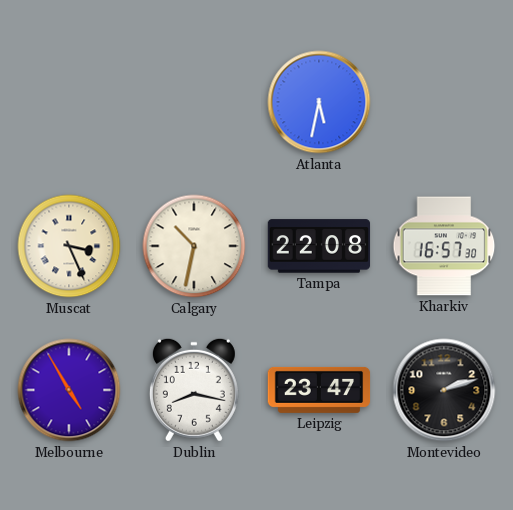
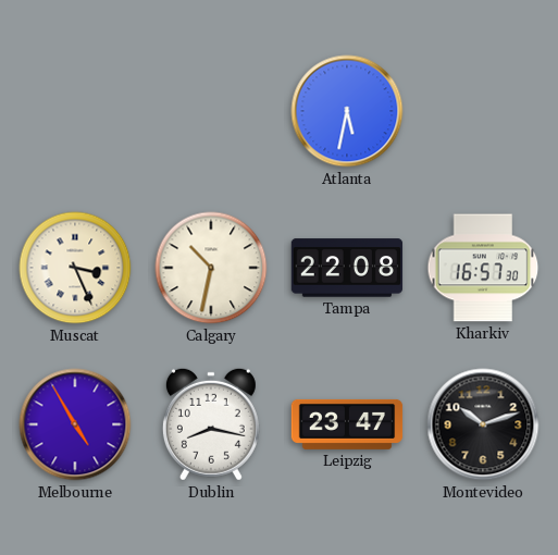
Montevideo: 2:12 -> 10:12
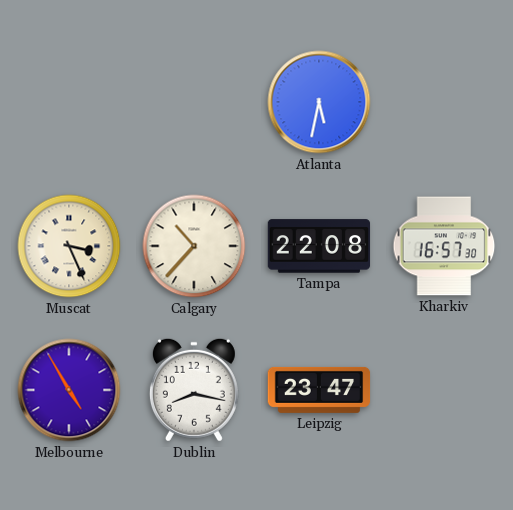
Calgary: 10:32 -> 10:37
Montevideo: 10:12 -> none
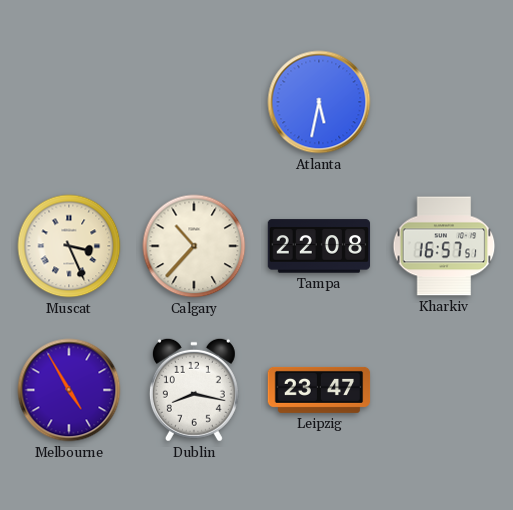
Kharkiv: 16:57:30 -> 16:57:51
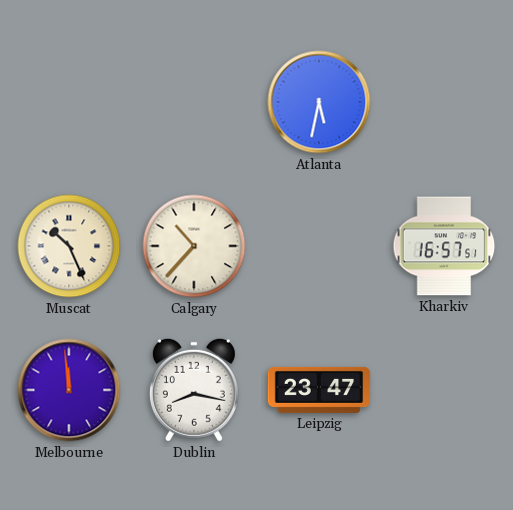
Muscat: 3:26 -> 10:26
Tampa: 22:08 -> none
Melbourne: 4:55 -> 11:59
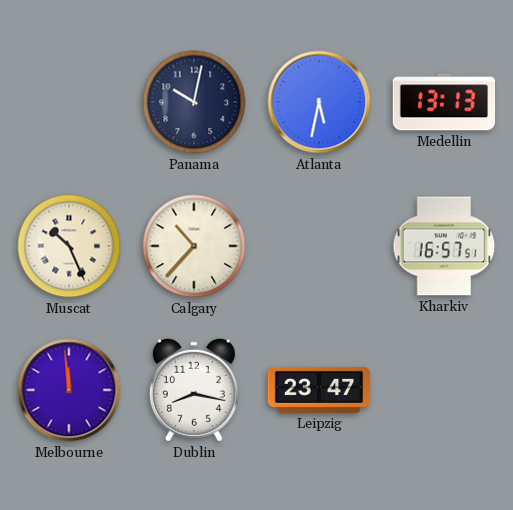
Panama: none -> 10:02
Medellin: none -> 13:13
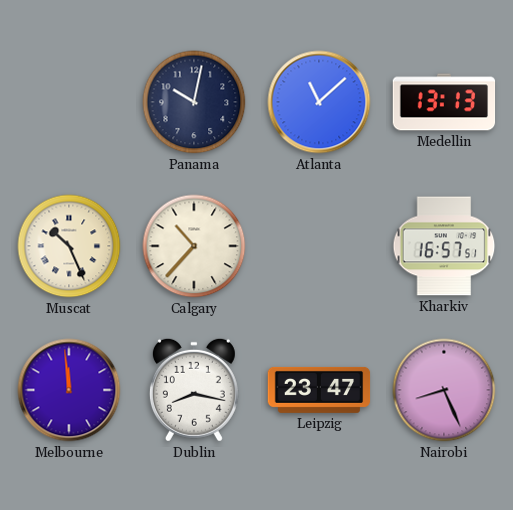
Atlanta: 5:32 -> 11:08
Nairobi: none -> 8:26
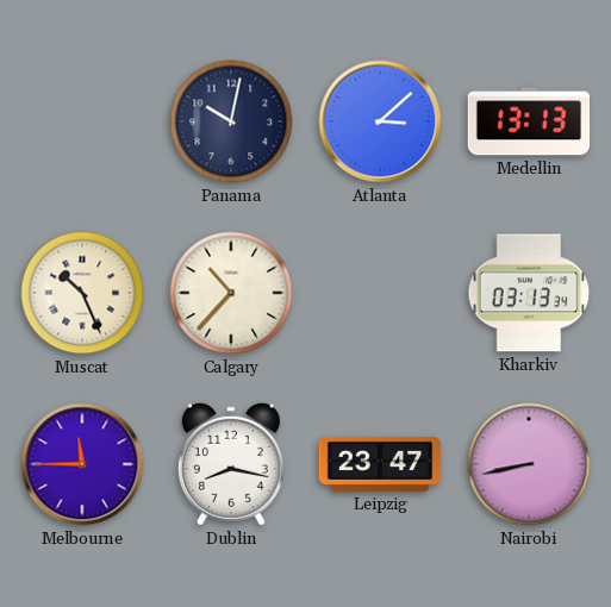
Atlanta: 11:08 -> 3:08
Kharkiv: 16:57 -> 03:13
Melbourne: 11:59 -> 11:45
Nairobi: 8:26 -> 8:43
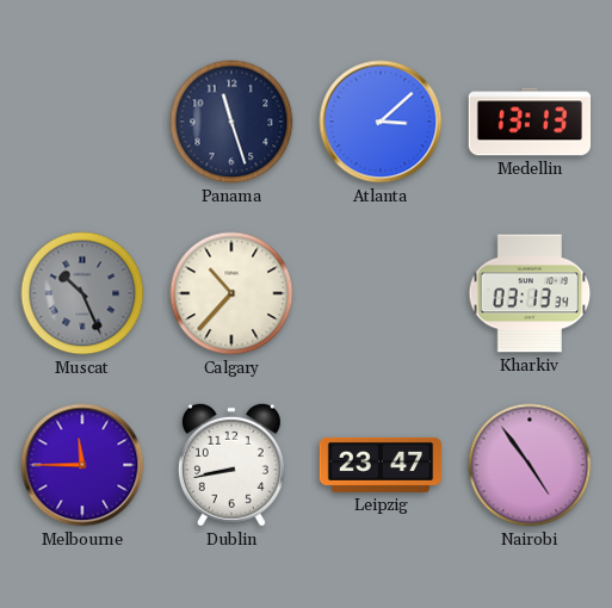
Panama: 10:02 -> 11:27
Muscat dial: cream -> grey
Dublin: 8:17 -> 8:43
Nairobi: 8:43 -> 4:54
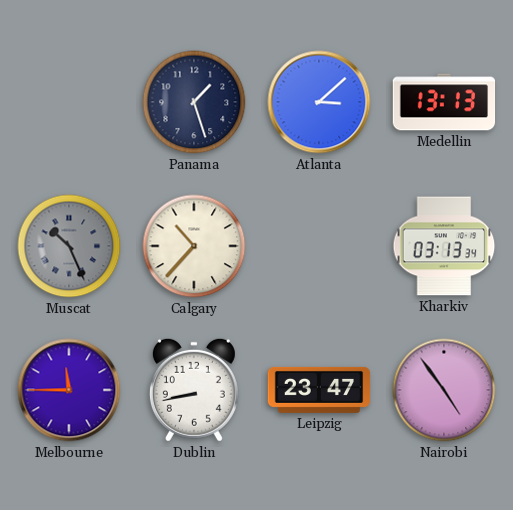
Panama: 11:27 -> 1:27
